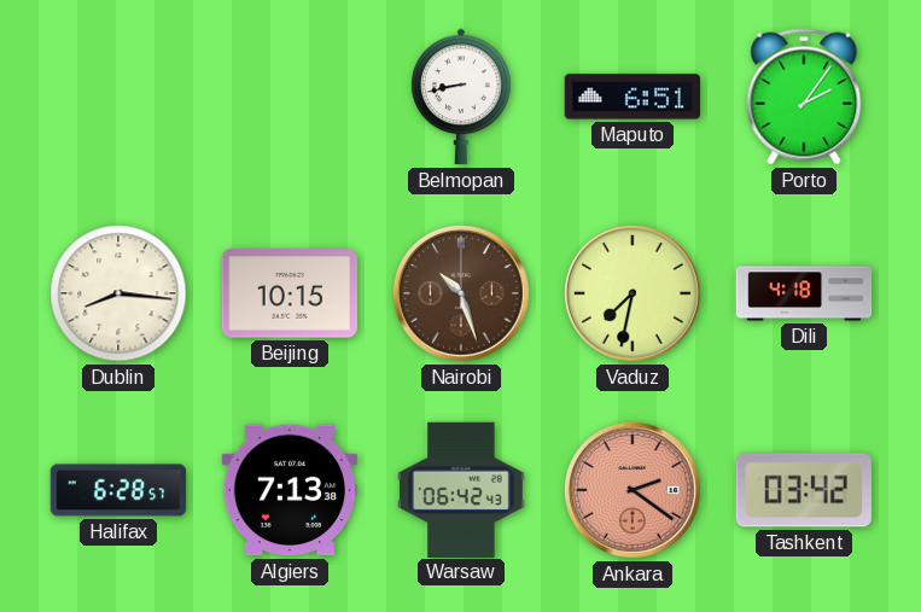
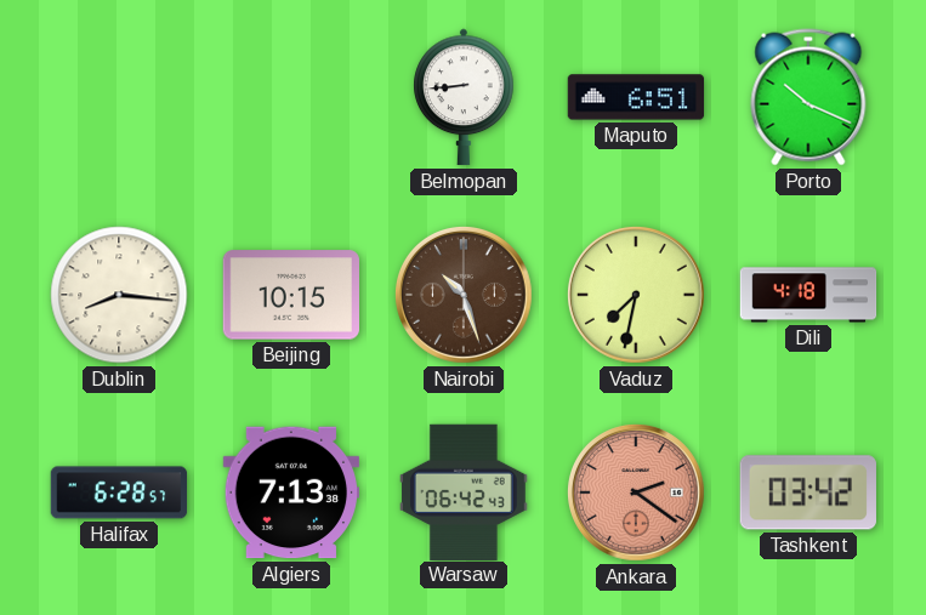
Belmopan: 8:43 -> 8:44
Porto: 2:06 -> 10:19
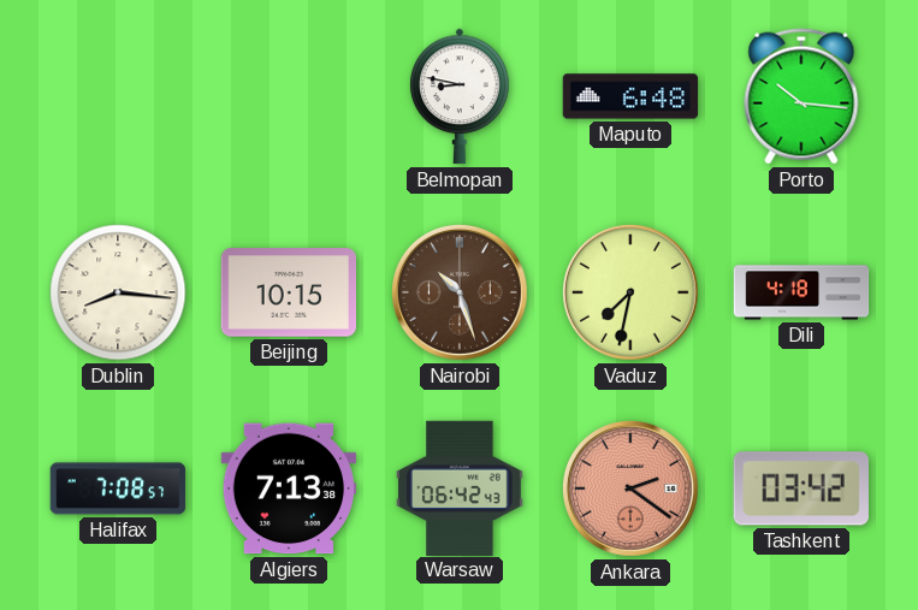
Belmopan: 8:44 -> 8:47
Maputo: 6:51 -> 6:48
Porto: 10:19 -> 10:16
Halifax: 6:28 -> 7:08
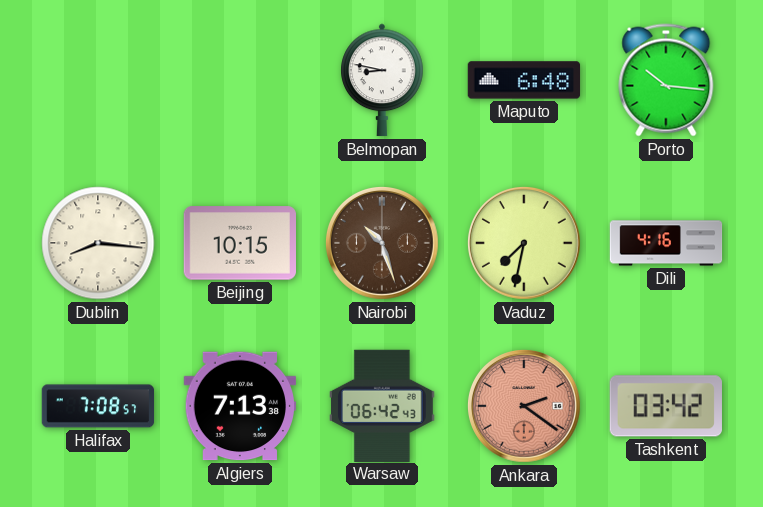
Dili: 4:18 -> 4:16
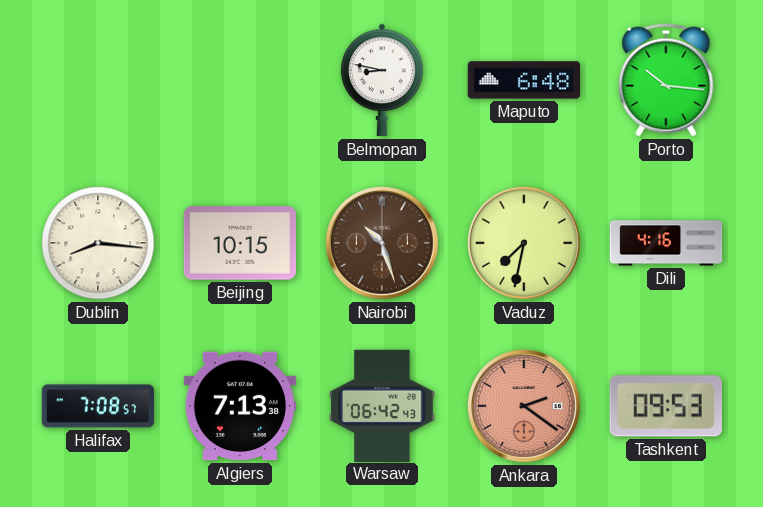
Tashkent: 03:42 -> 09:53
